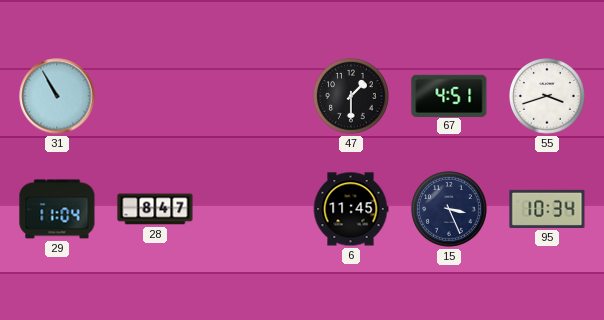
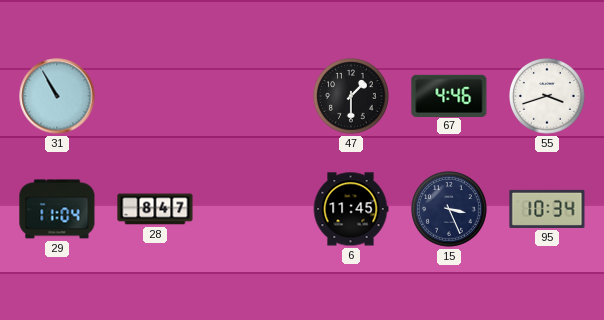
67: 4:51 -> 4:46
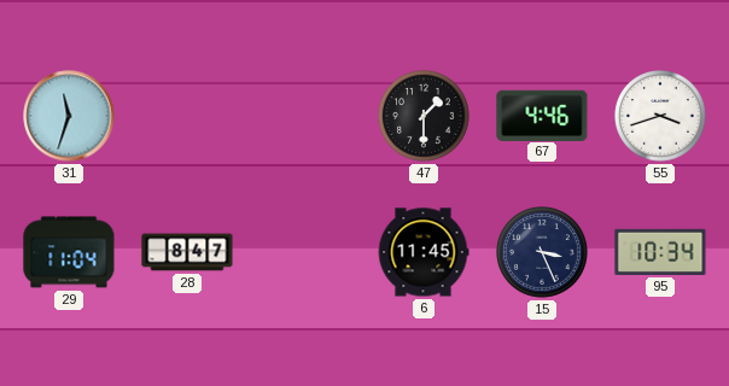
31: 10:55 -> 11:33
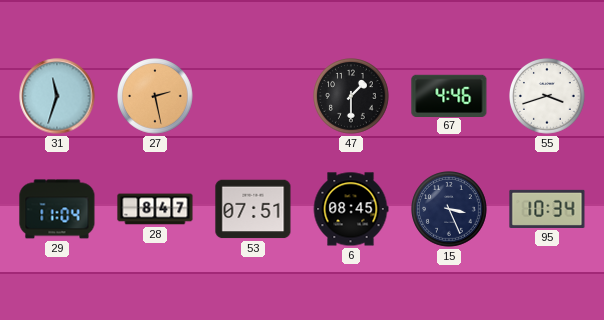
27: none -> 2:28
53: none -> 07:51
6: 11:45 -> 08:45
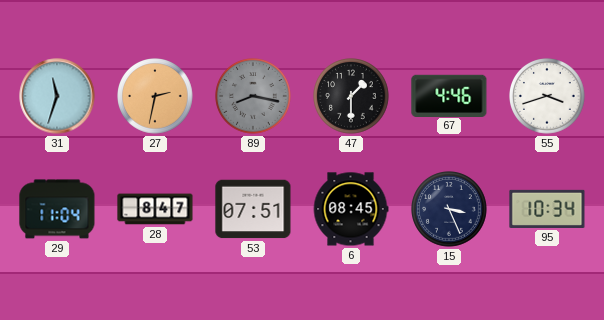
27: 2:28 -> 2:32
89: none -> 8:17
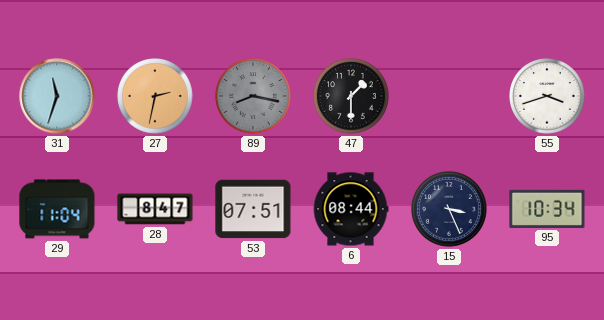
67: 4:46 -> none
6: 08:45 -> 08:44
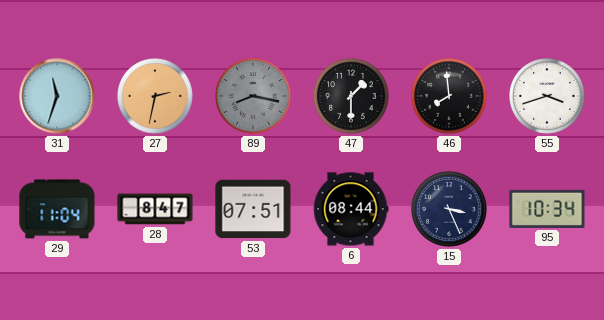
46: none -> 7:59
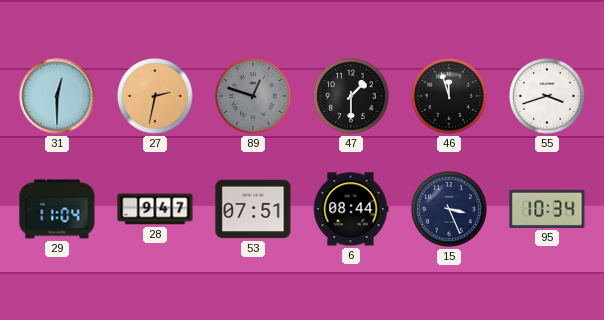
31: 11:33 -> 12:30
89: 8:17 -> 12:48
46: 7:59 -> 11:57
28: 8:47 -> 9:47
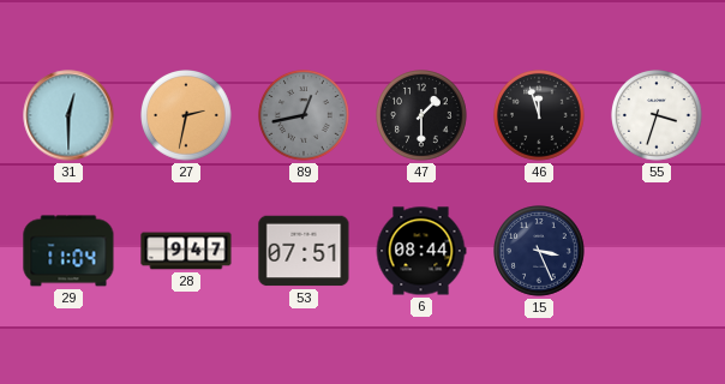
89: 12:48 -> 12:43
55: 3:42 -> 3:33
95: 10:34 -> none
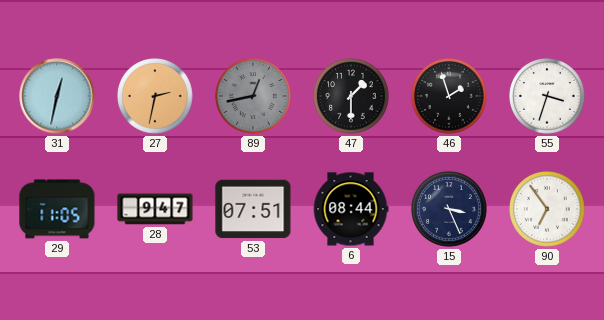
31: 12:30 -> 12:32
46: 11:57 -> 1:57
29: 11:04 -> 11:05
90: none -> 6:54
